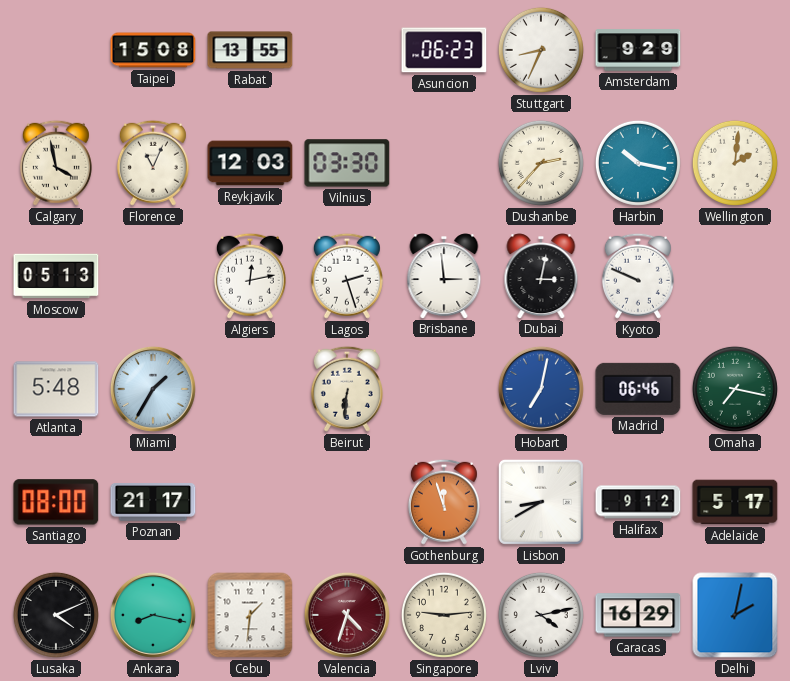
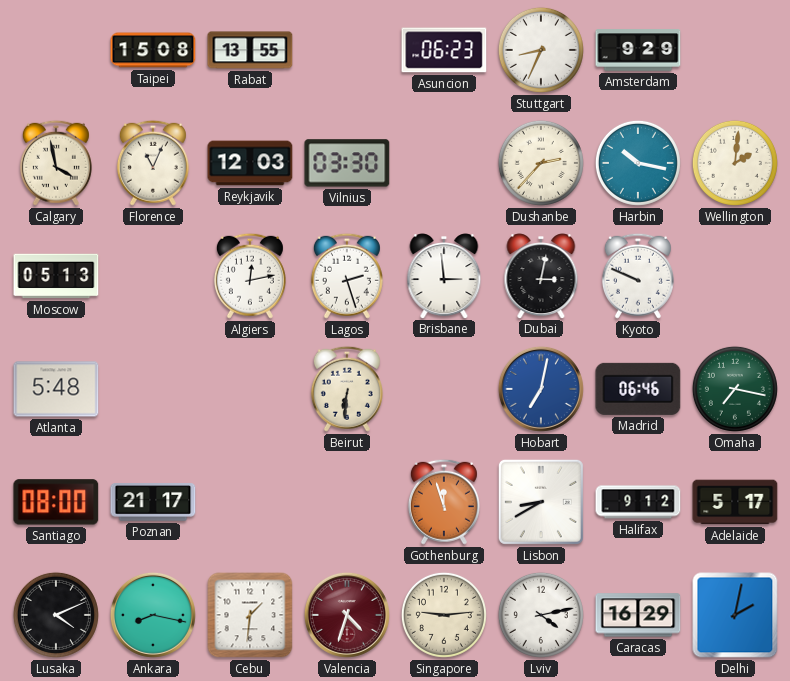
Miami: 1:35 -> none
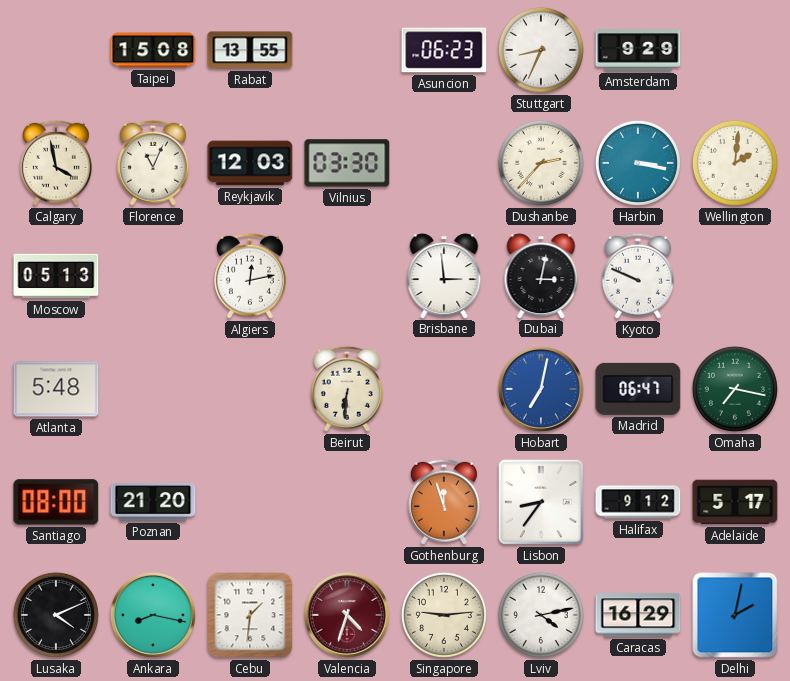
Harbin: 10:17 -> 3:17
Lagos: 2:27 -> none
Madrid: 06:46 -> 06:47
Poznan: 21:17 -> 21:20
Lisbon: 8:40 -> 8:36
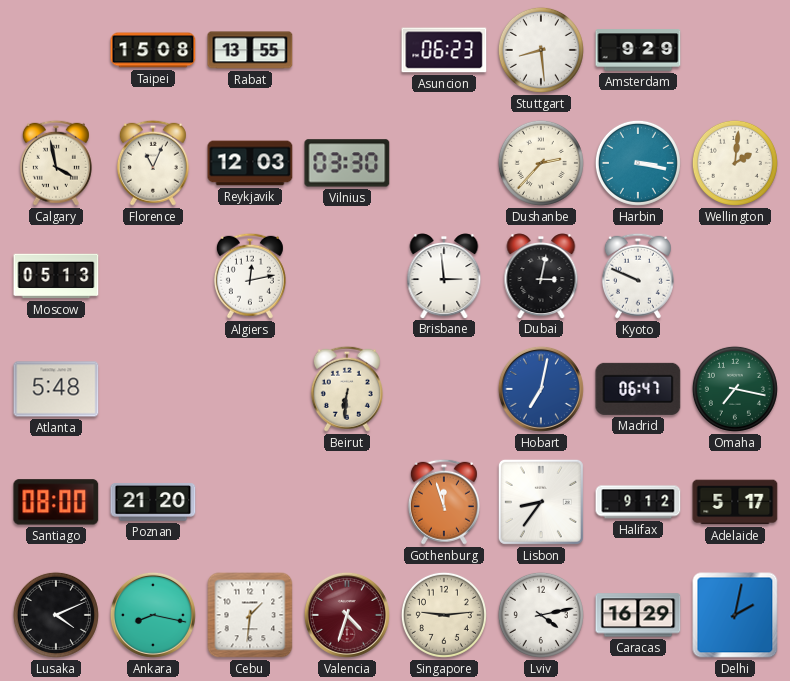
Stuttgart: 8:34 -> 8:29
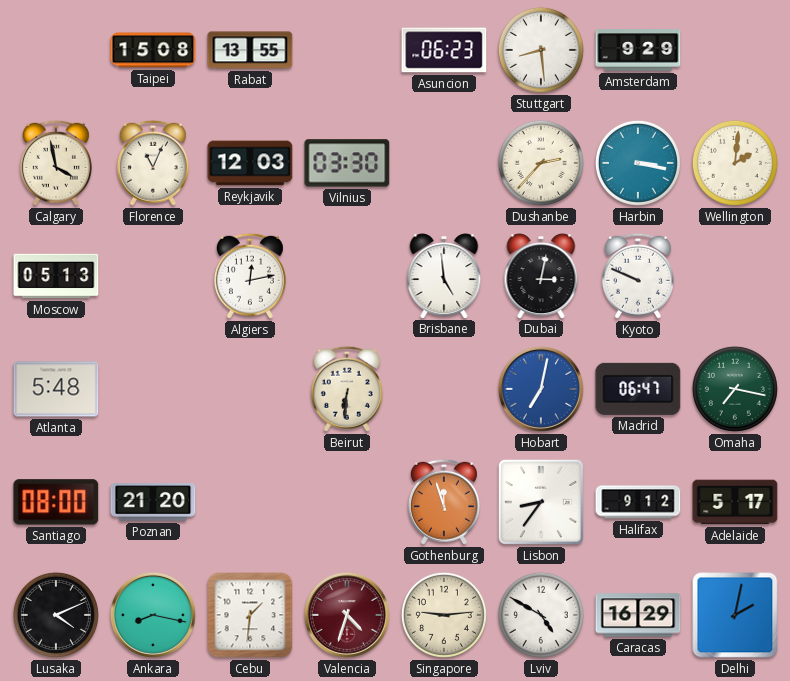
Brisbane: 2:59 -> 4:59
Lviv: 4:13 -> 4:50
